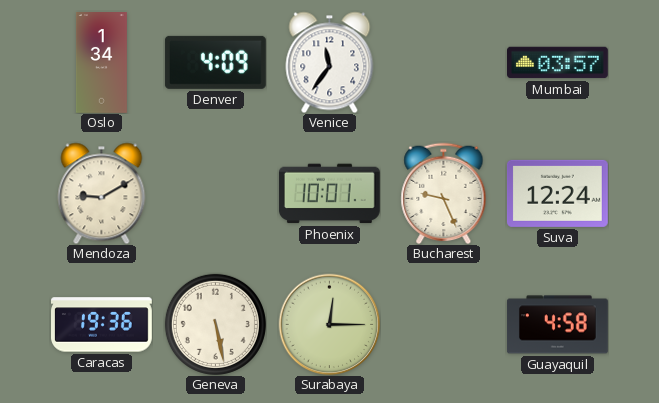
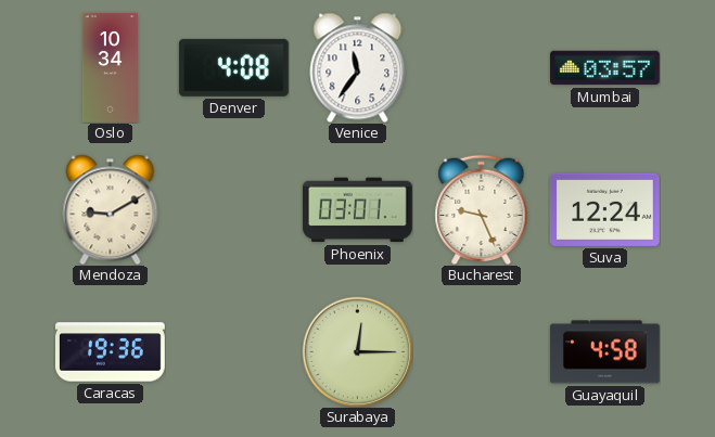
Oslo: 1:34 -> 10:34
Denver: 4:09 -> 4:08
Phoenix: 10:01 -> 03:01
Geneva: 5:28 -> none
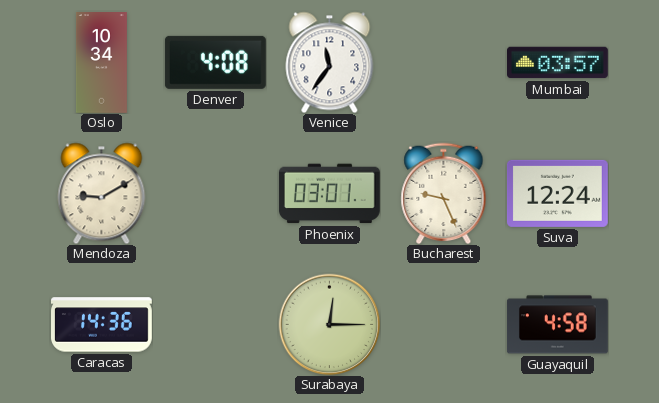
Caracas: 19:36 -> 14:36
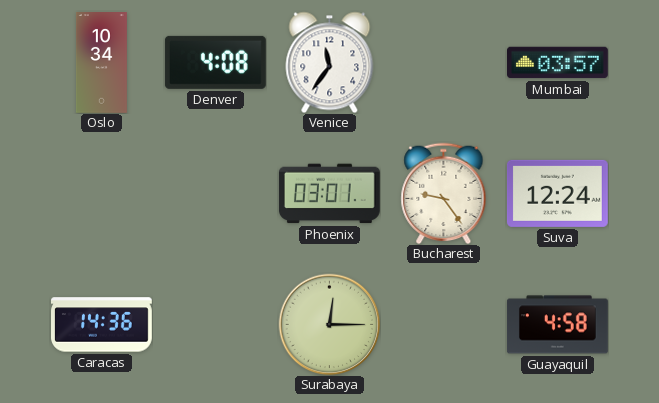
Mendoza: 9:10 -> none
Bucharest: 9:26 -> 9:24
